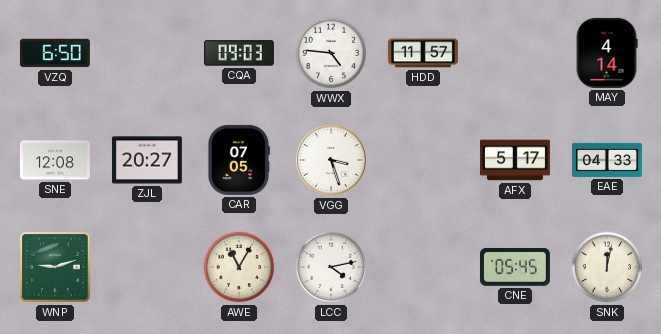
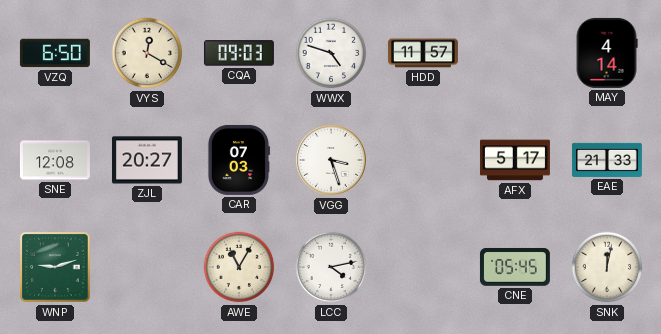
VYS: none -> 12:20
WWX: 4:46 -> 4:48
CAR: 07:05 -> 07:03
EAE: 04:33 -> 21:33
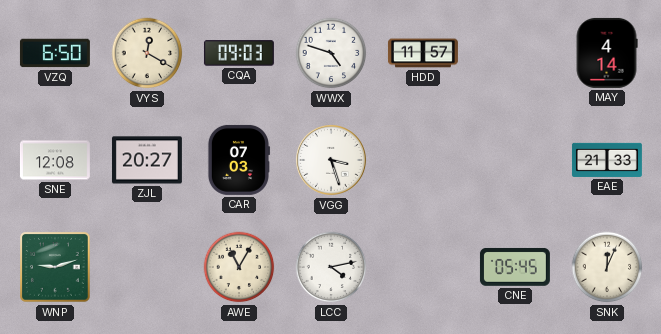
AFX: 5:17 -> none
SNK: 12:02 -> 12:04
